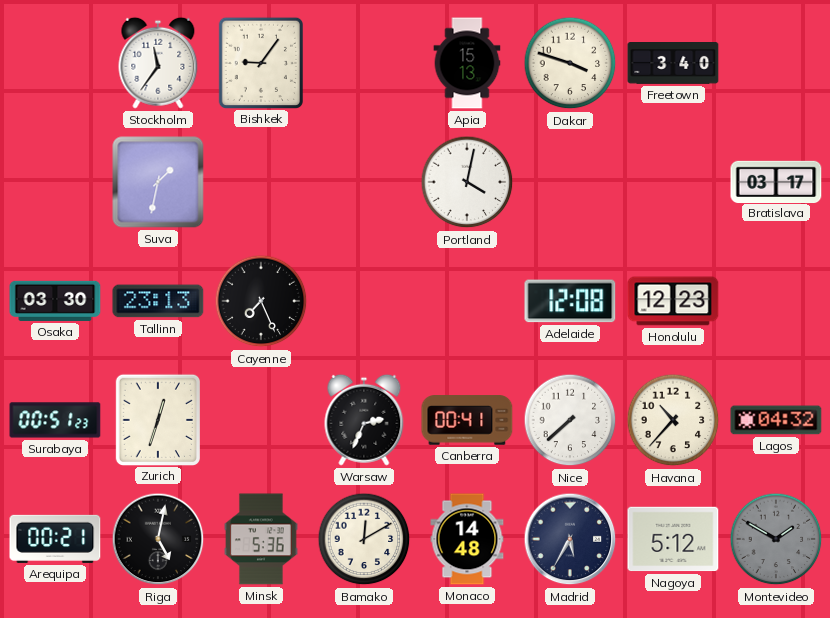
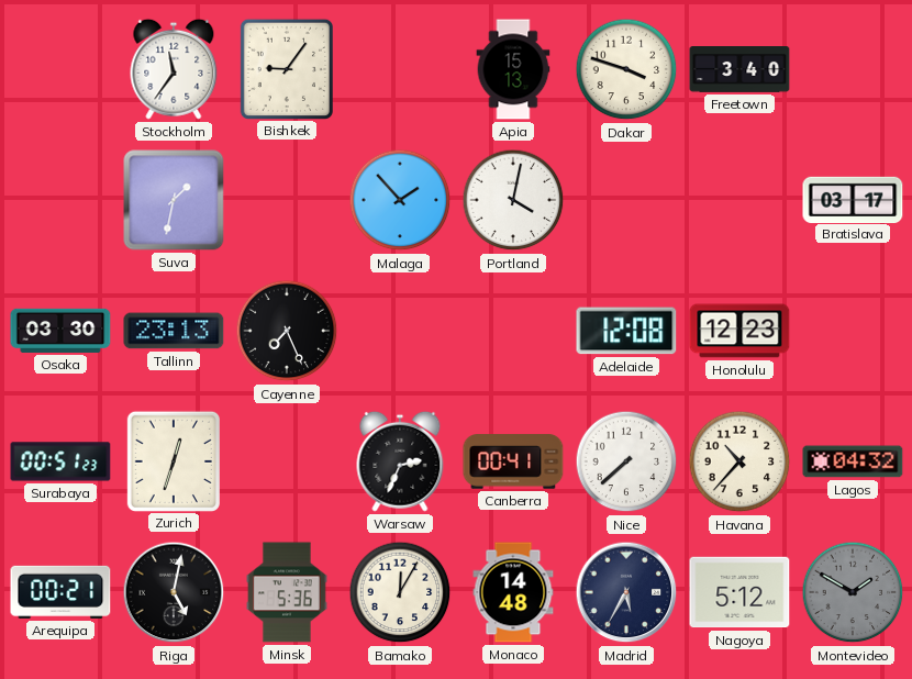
Malaga: none -> 1:53
Bamako: 12:10 -> 12:05
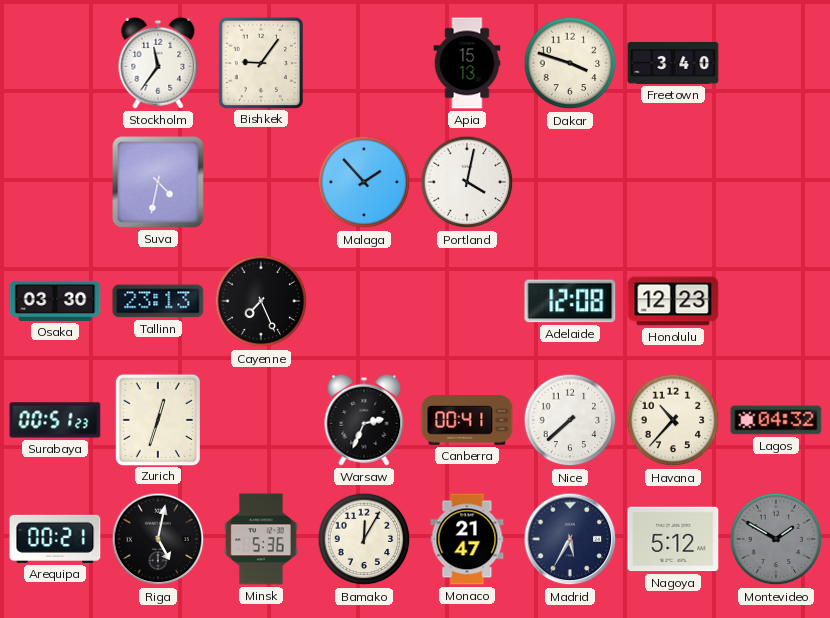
Suva: 1:32 -> 4:32
Bratislava: 03:17 -> none
Monaco: 14:48 -> 21:47
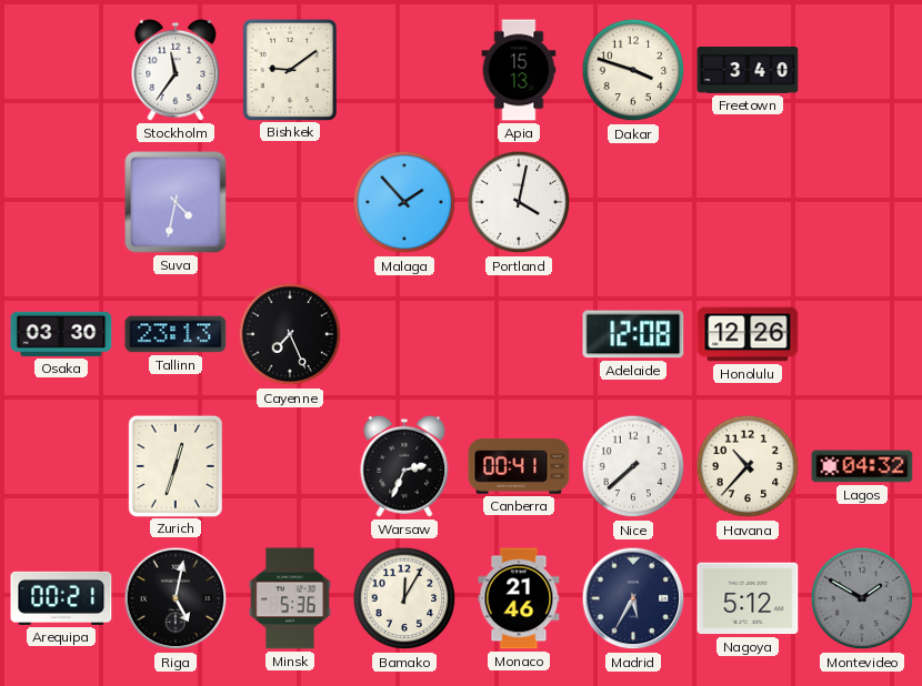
Bishkek: 9:06 -> 9:09
Honolulu: 12:23 -> 12:26
Surabaya: 00:51 -> none
Monaco: 21:47 -> 21:46
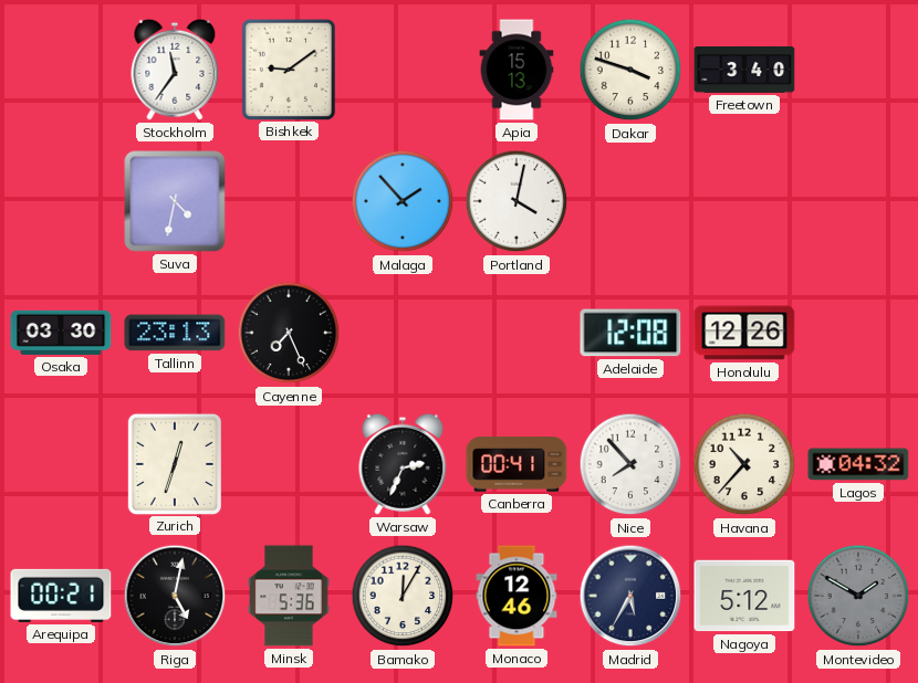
Nice: 7:38 -> 7:53
Monaco: 21:46 -> 12:46
